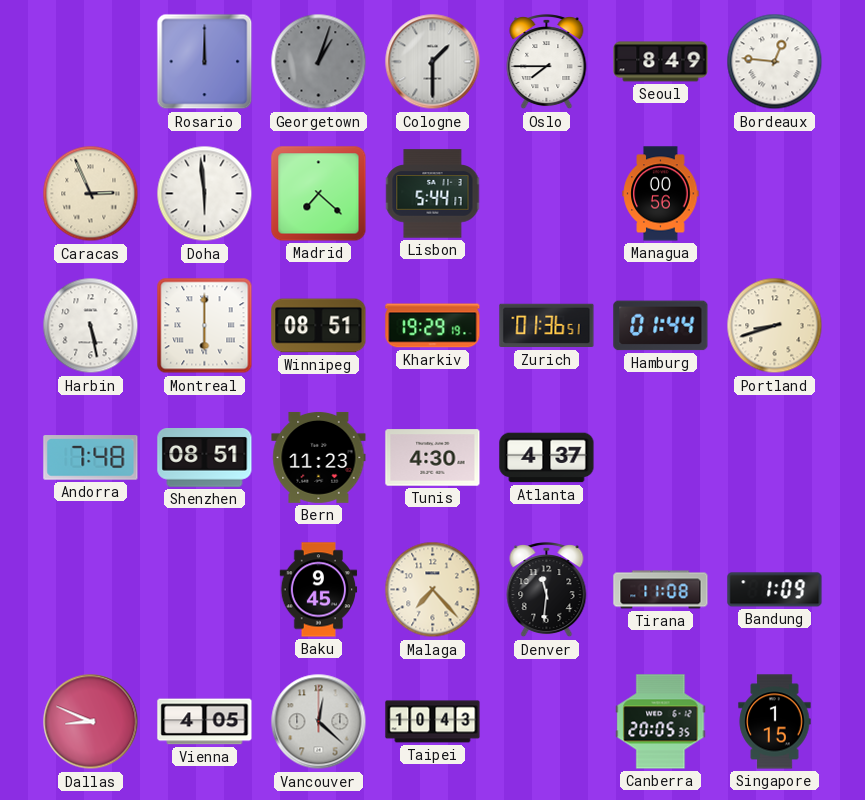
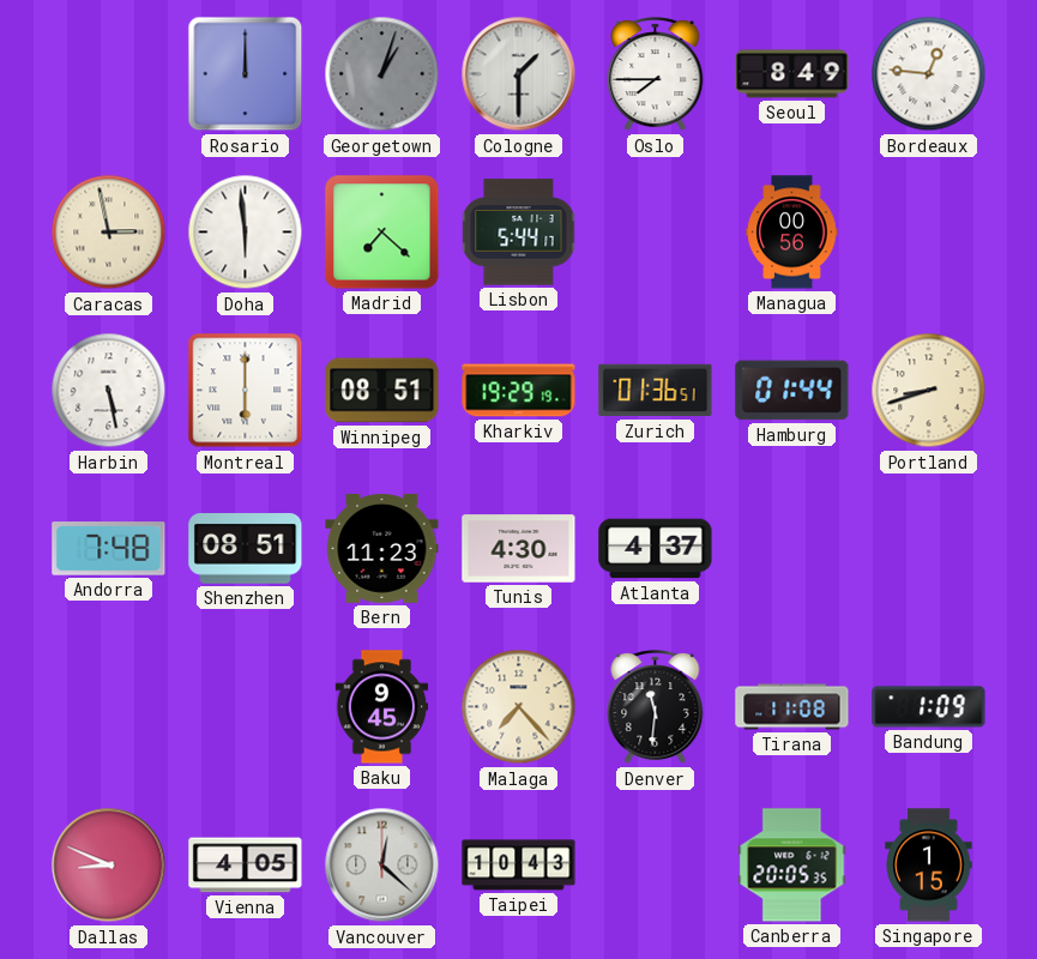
Caracas: 2:56 -> 2:58
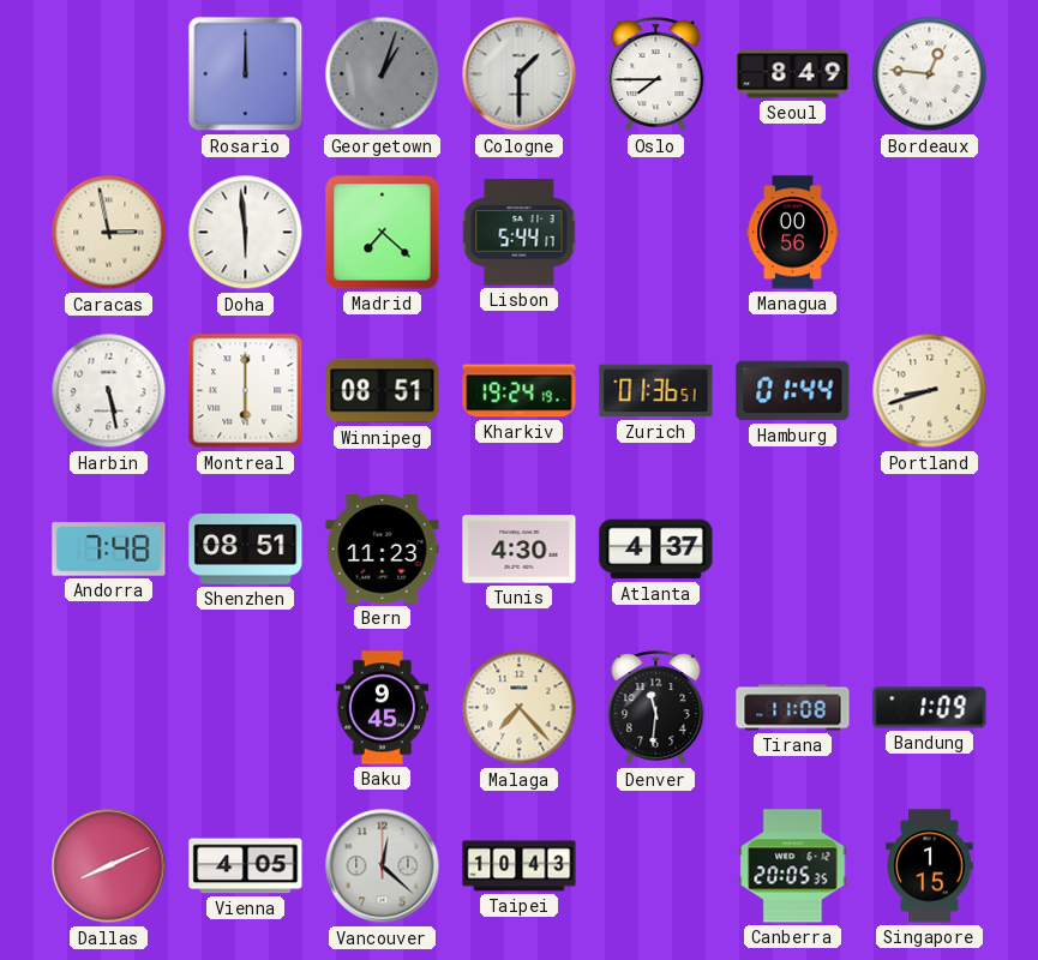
Kharkiv: 19:29 -> 19:24
Dallas: 8:49 -> 8:11
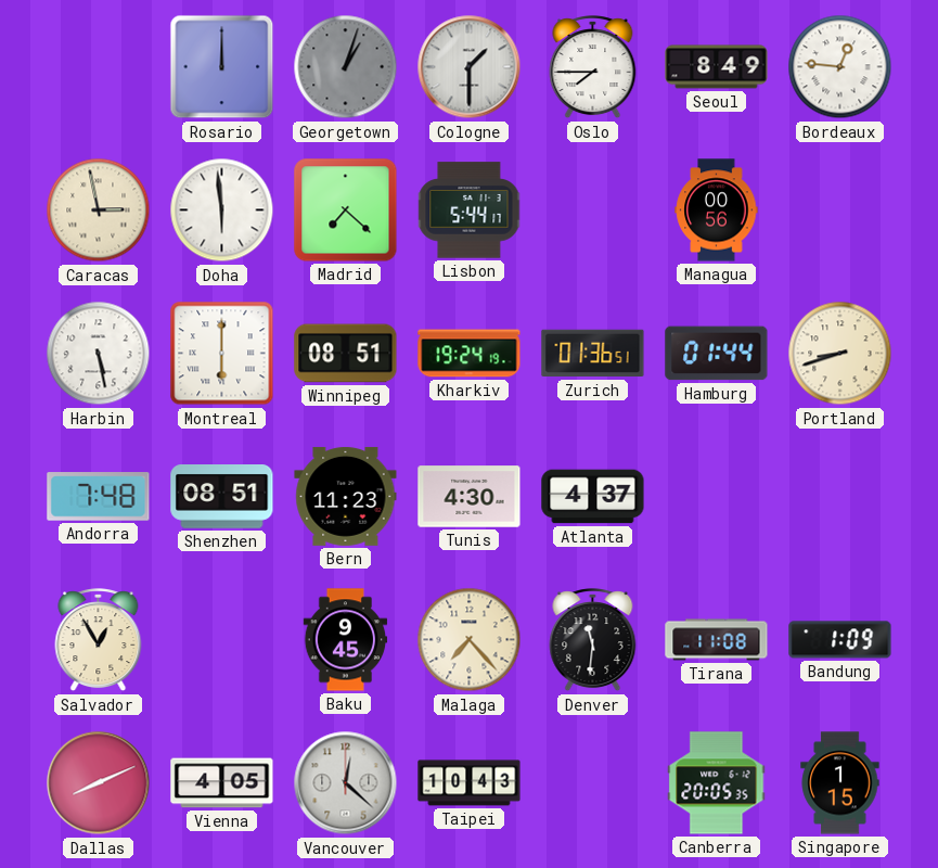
Salvador: none -> 12:55
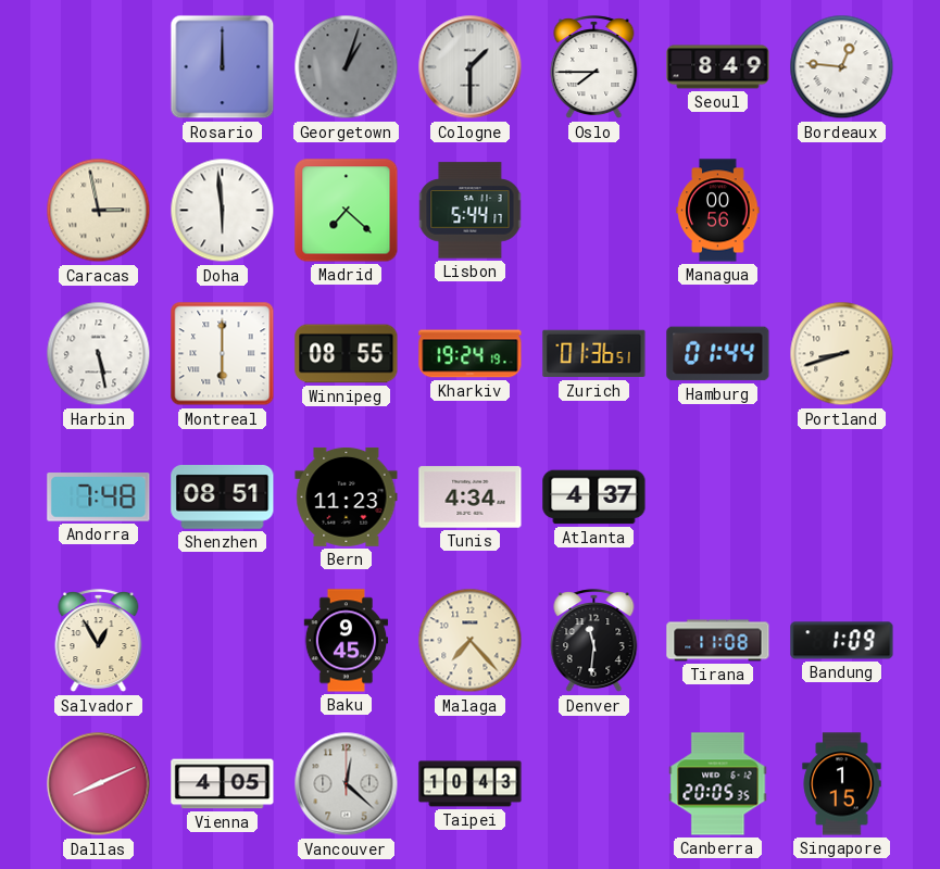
Winnipeg: 08:51 -> 08:55
Tunis: 4:30 -> 4:34
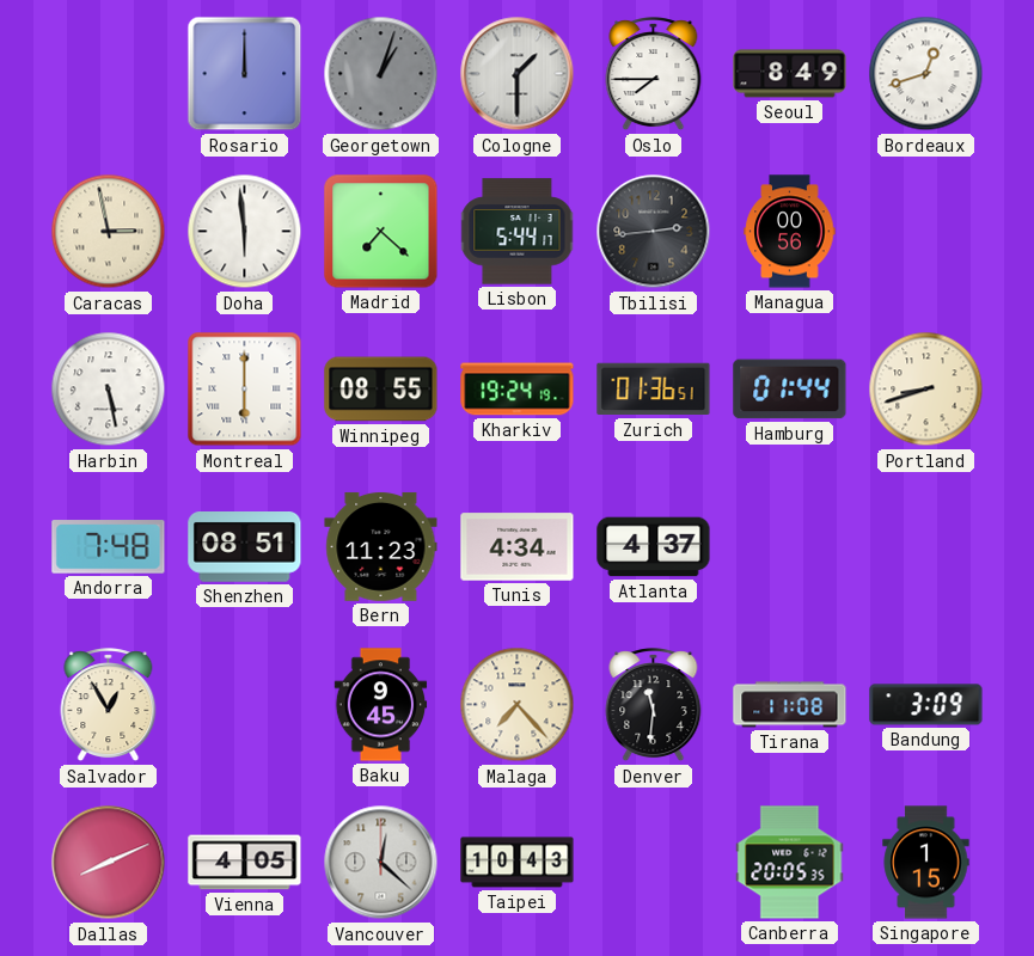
Bordeaux: 12:46 -> 12:42
Tbilisi: none -> 2:44
Bandung: 1:09 -> 3:09
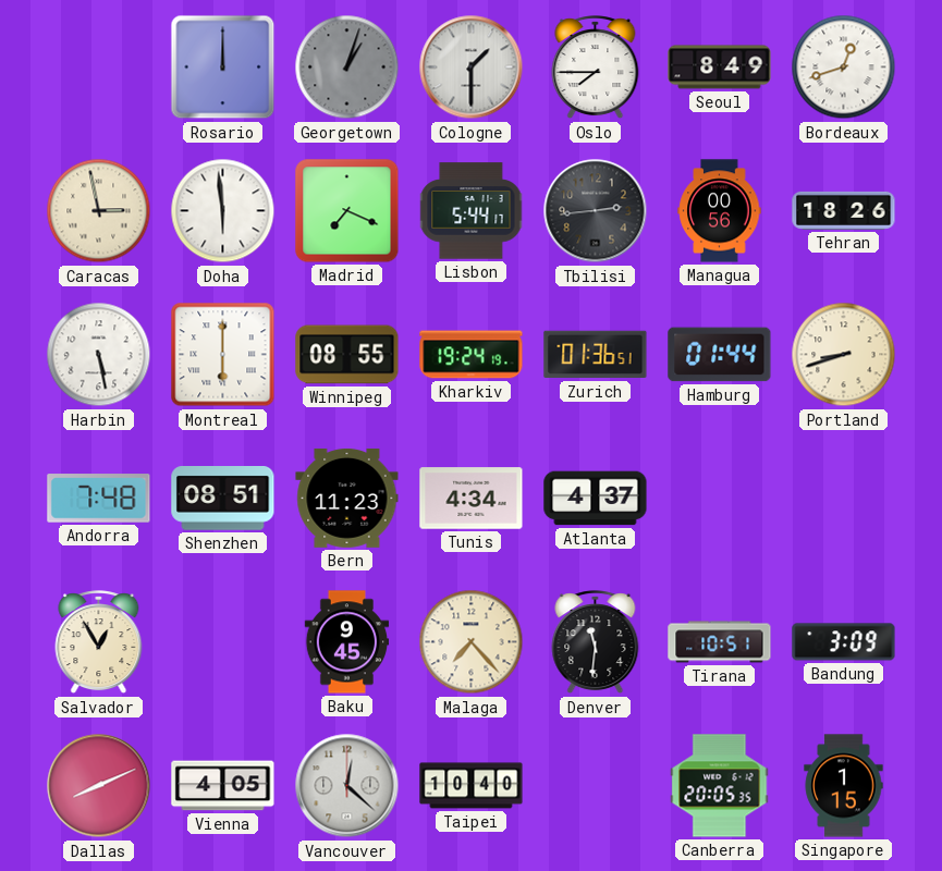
Madrid: 7:22 -> 7:19
Tehran: none -> 18:26
Tirana: 11:08 -> 10:51
Taipei: 10:43 -> 10:40
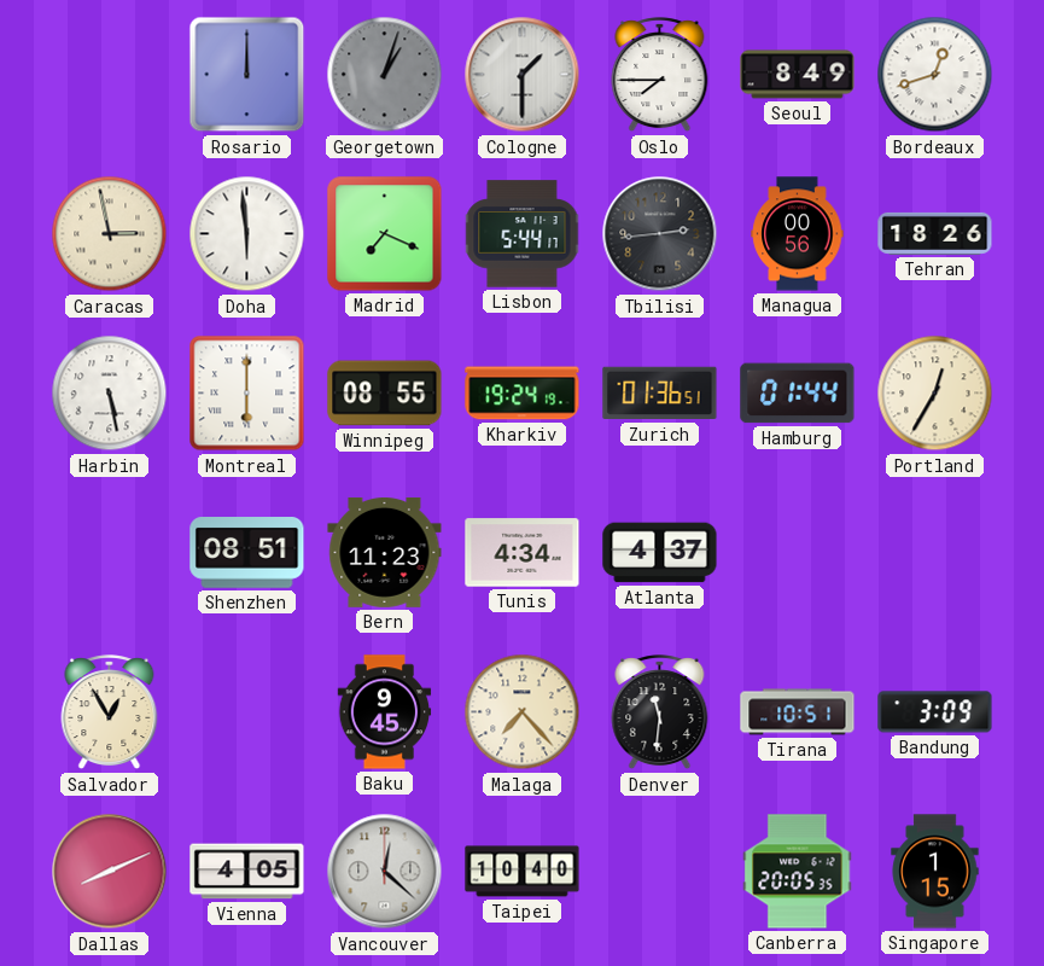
Portland: 8:42 -> 12:35
Andorra: 7:48 -> none
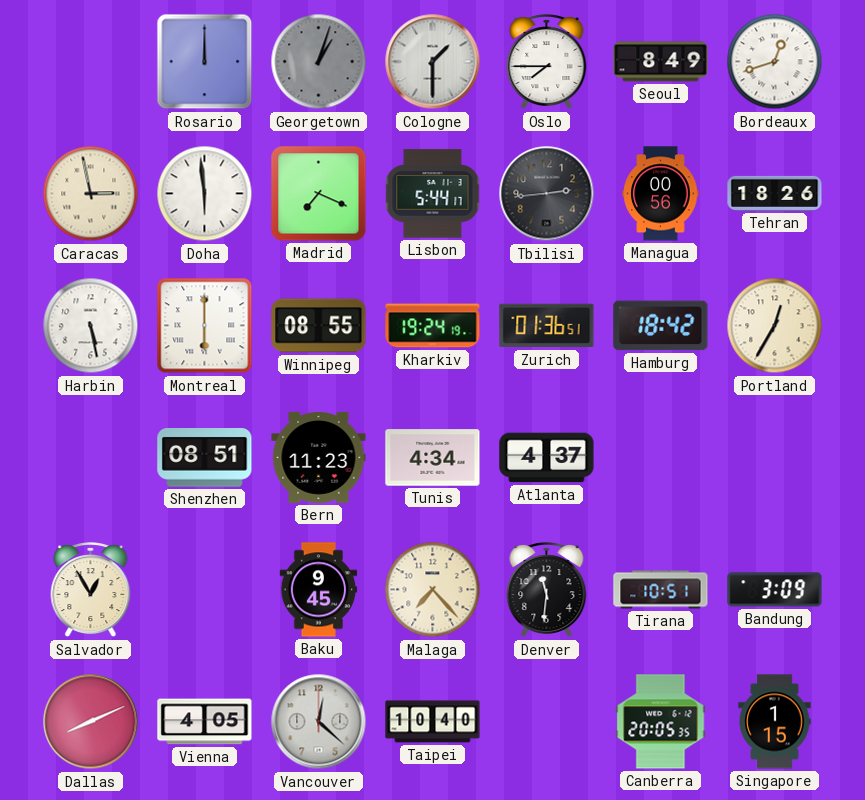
Hamburg: 01:44 -> 18:42
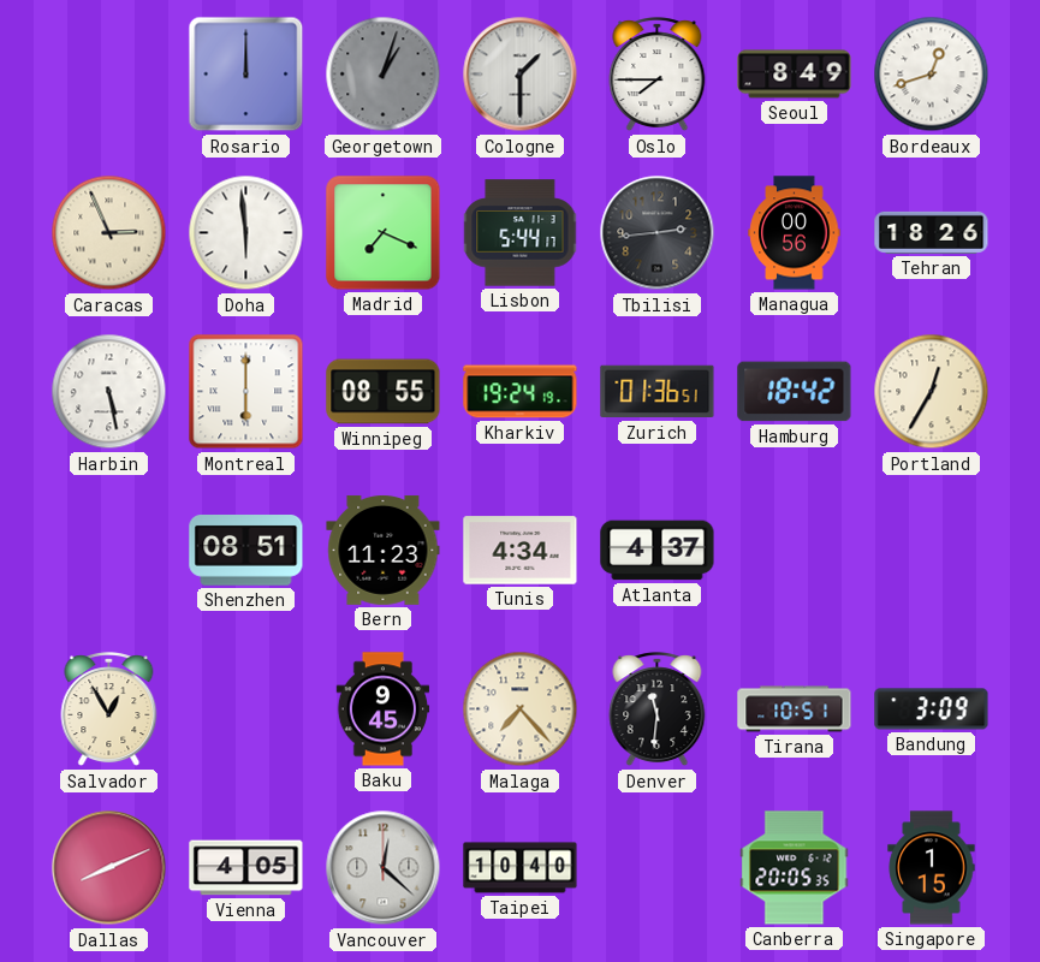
Caracas: 2:58 -> 2:56
